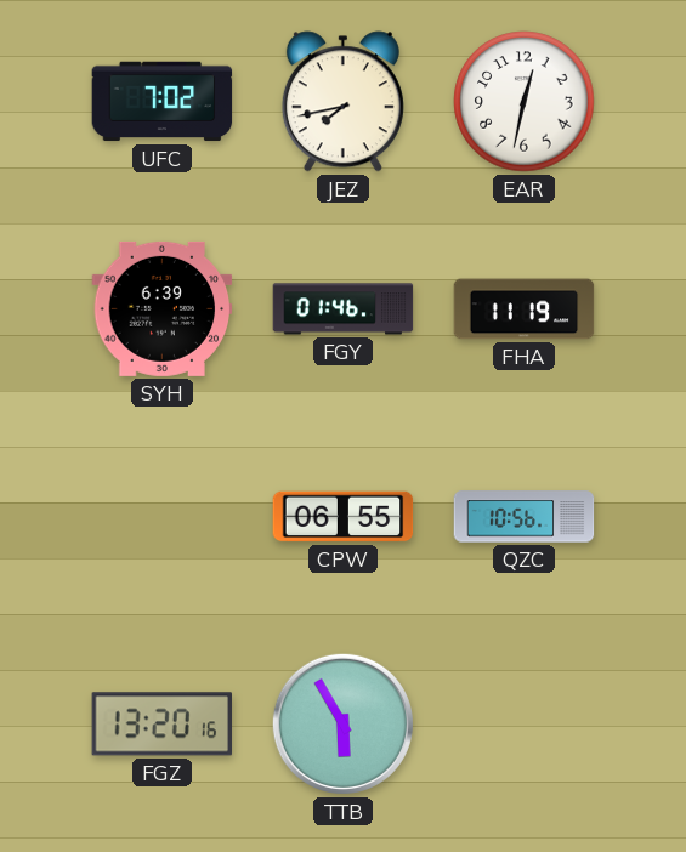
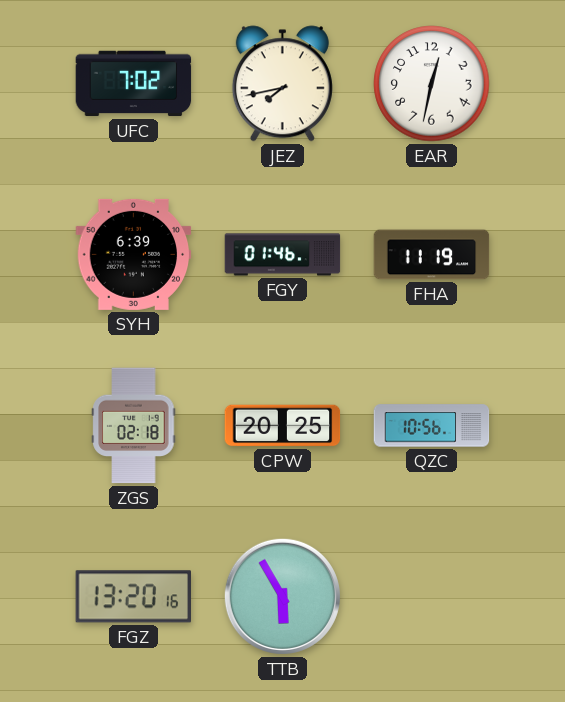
ZGS: none -> 02:18
CPW: 06:55 -> 20:25
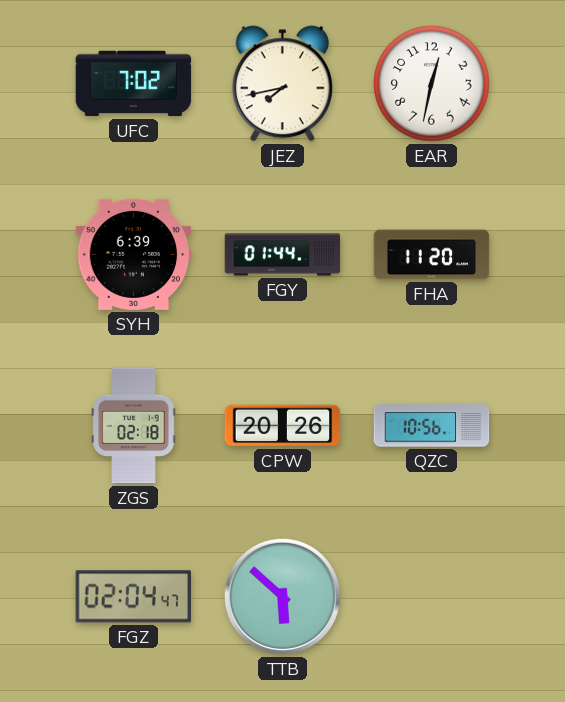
FGY: 01:46 -> 01:44
FHA: 11:19 -> 11:20
CPW: 20:25 -> 20:26
FGZ: 13:20 -> 02:04
TTB: 5:55 -> 5:52
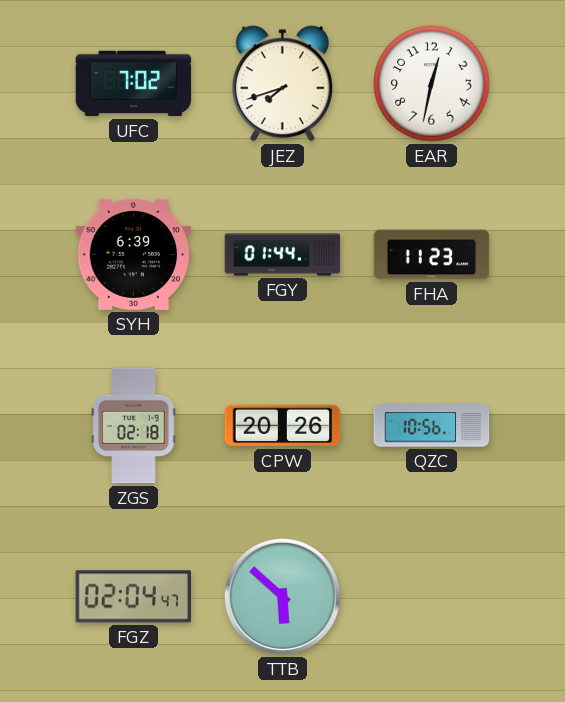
JEZ: 7:43 -> 7:42
FHA: 11:20 -> 11:23
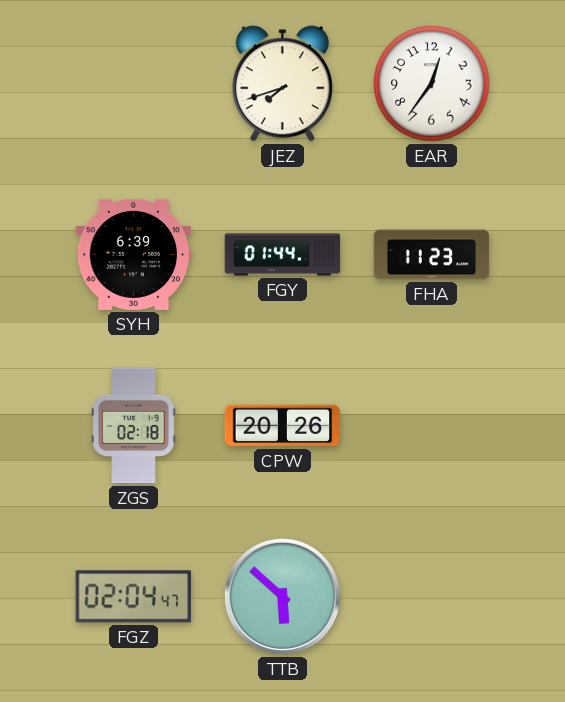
UFC: 7:02 -> none
EAR: 12:32 -> 12:36
QZC: 10:56 -> none
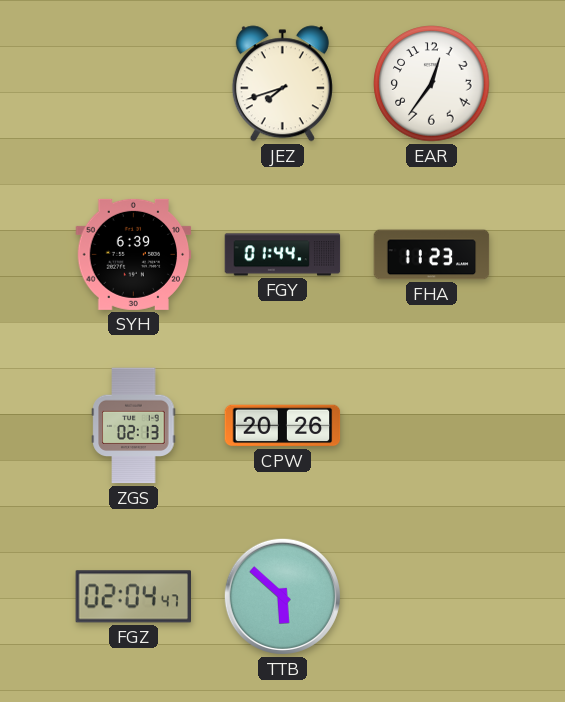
ZGS: 02:18 -> 02:13
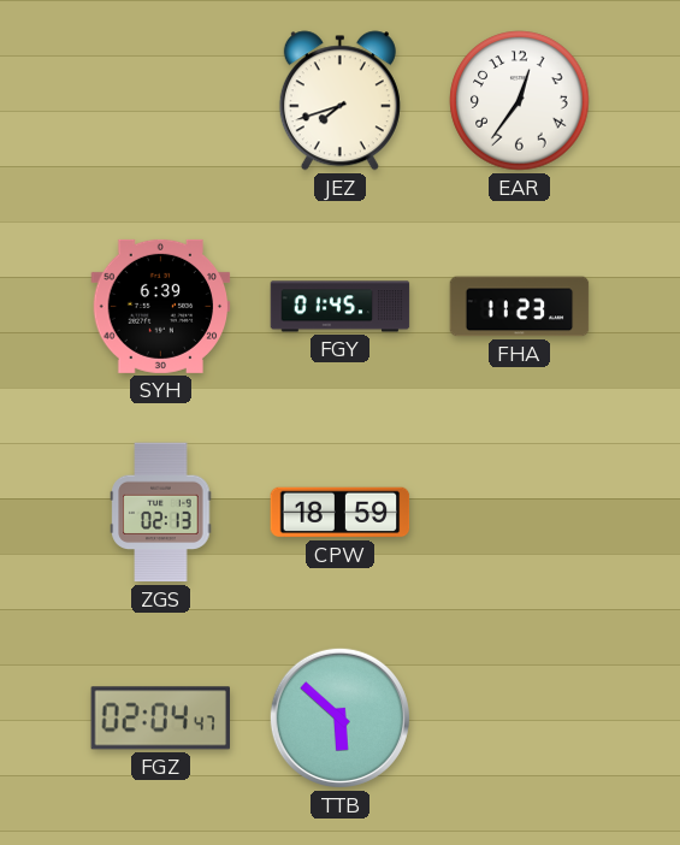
FGY: 01:44 -> 01:45
CPW: 20:26 -> 18:59
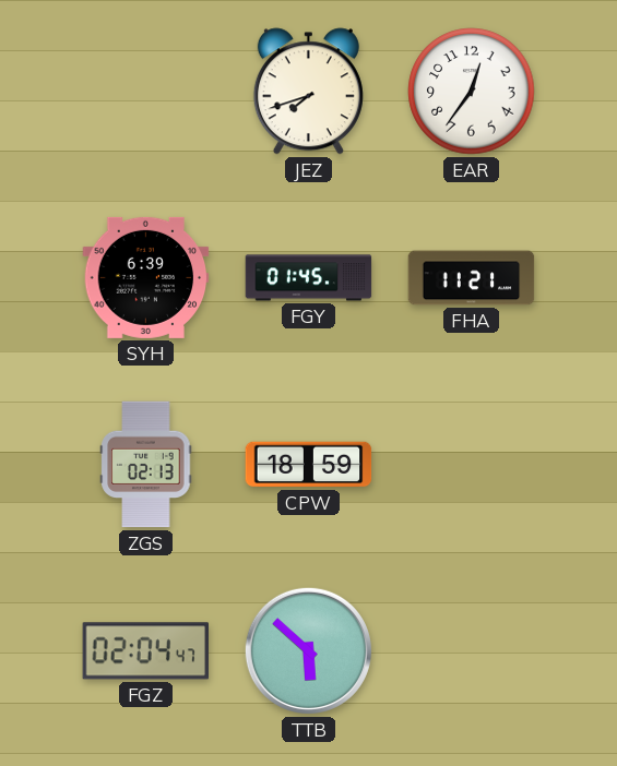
FHA: 11:23 -> 11:21
